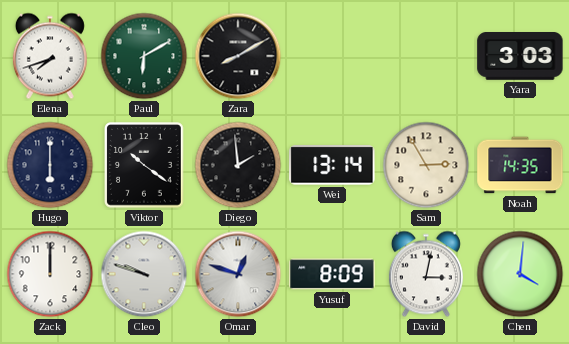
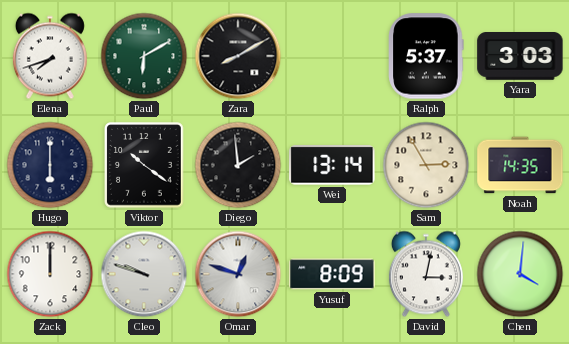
Ralph: none -> 5:37
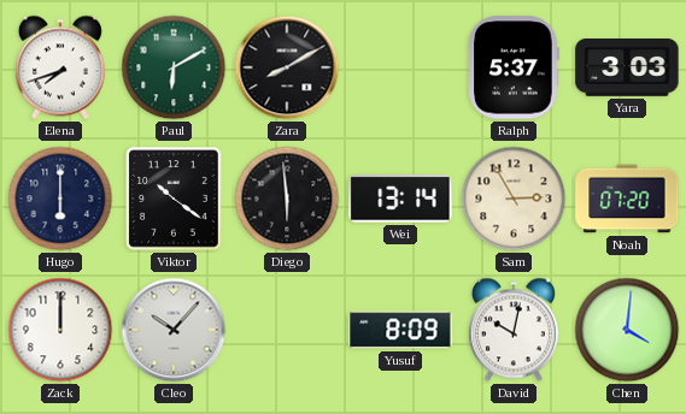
Diego: 1:59 -> 5:59
Noah: 14:35 -> 07:20
Cleo: 9:48 -> 10:07
Omar: 12:48 -> none
David: 3:02 -> 10:02
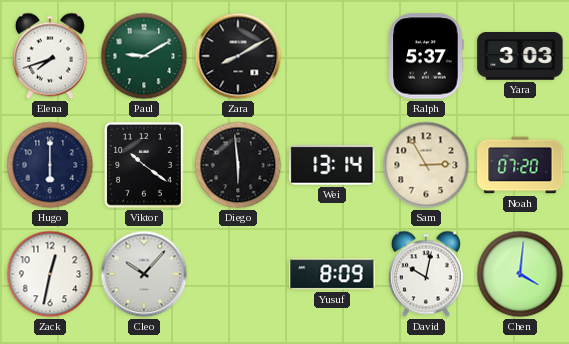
Paul: 6:10 -> 9:10
Zack: 12:00 -> 12:32
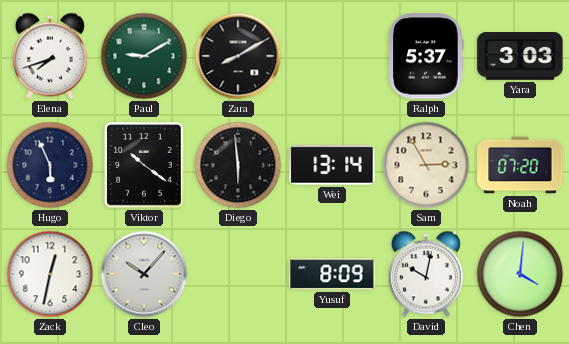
Hugo: 6:00 -> 5:56
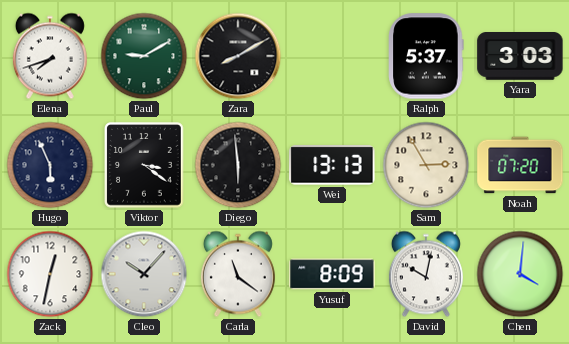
Viktor: 10:21 -> 3:21
Wei: 13:14 -> 13:13
Carla: none -> 11:21
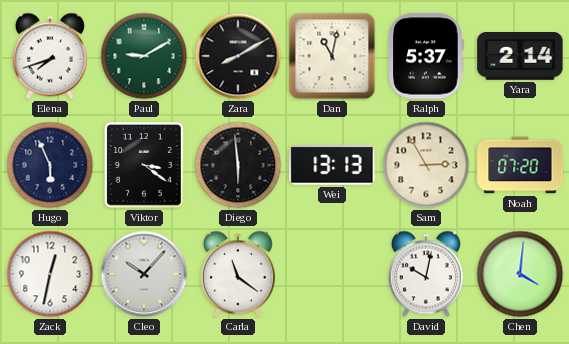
Dan: none -> 11:02
Yara: 3:03 -> 2:14
Yusuf: 8:09 -> none
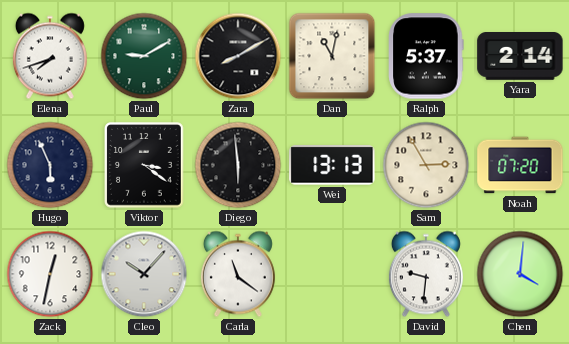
David: 10:02 -> 9:31
